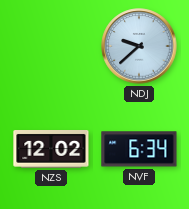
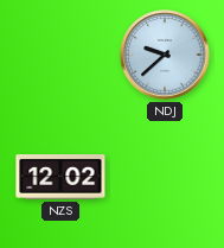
NVF: 6:34 -> none
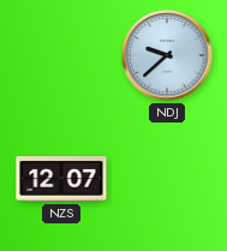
NZS: 12:02 -> 12:07
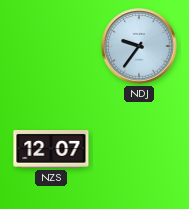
NDJ: 9:38 -> 9:36
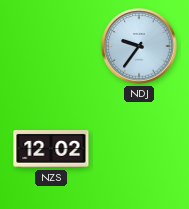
NZS: 12:07 -> 12:02
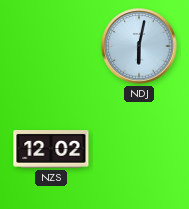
NDJ: 9:36 -> 6:02
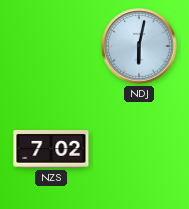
NZS: 12:02 -> 7:02
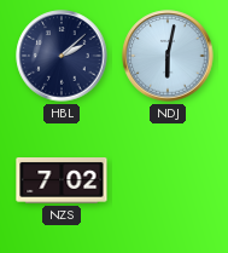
HBL: none -> 2:08
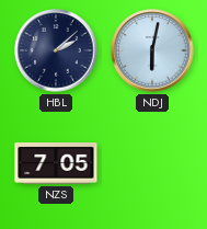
NZS: 7:02 -> 7:05
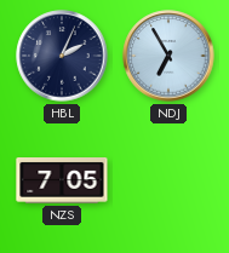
HBL: 2:08 -> 2:04
NDJ: 6:02 -> 6:55
